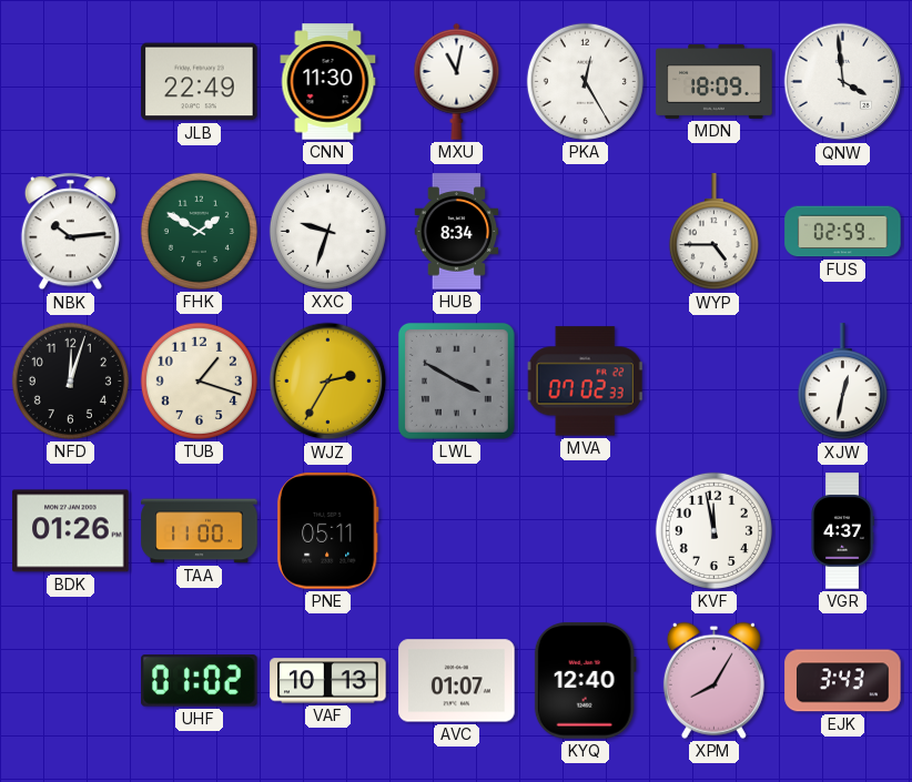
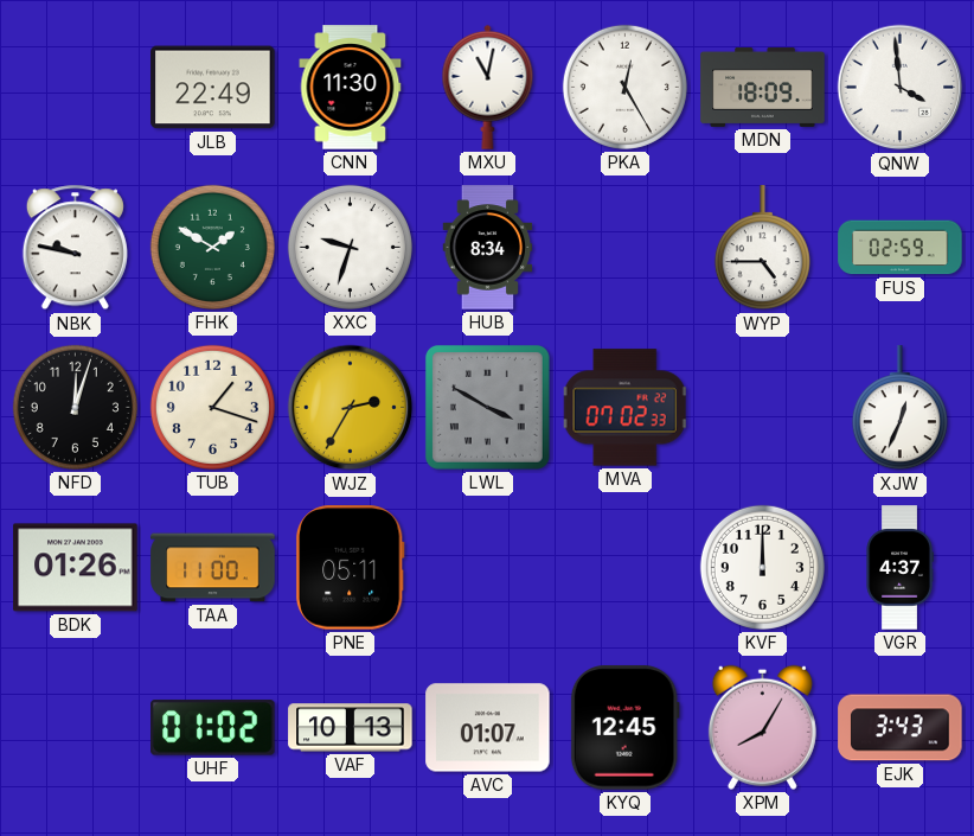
NBK: 10:14 -> 9:47
XJW: 12:32 -> 12:34
KVF: 11:58 -> 12:00
KYQ: 12:40 -> 12:45
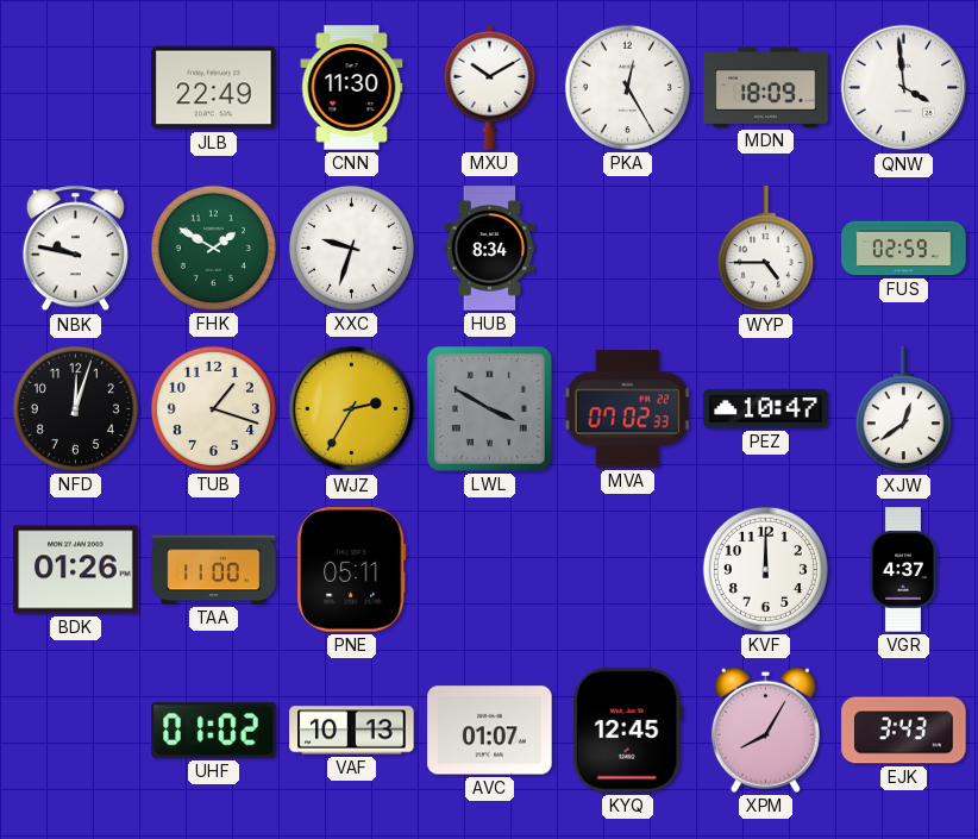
MXU: 11:02 -> 10:10
PEZ: none -> 10:47
XJW: 12:34 -> 12:39
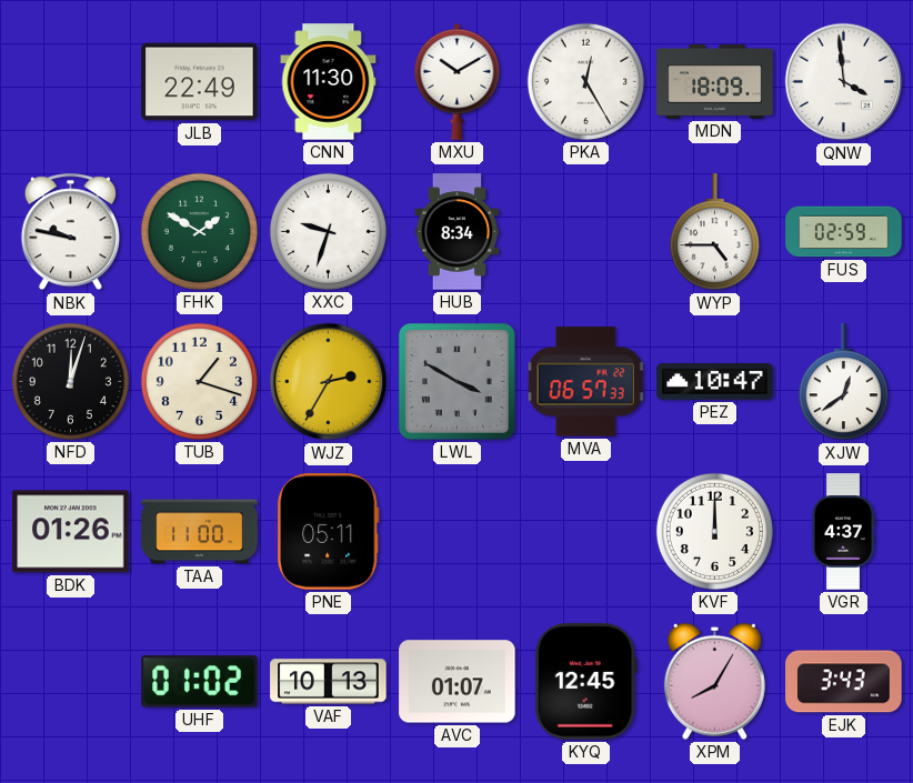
MVA: 07:02 -> 06:57
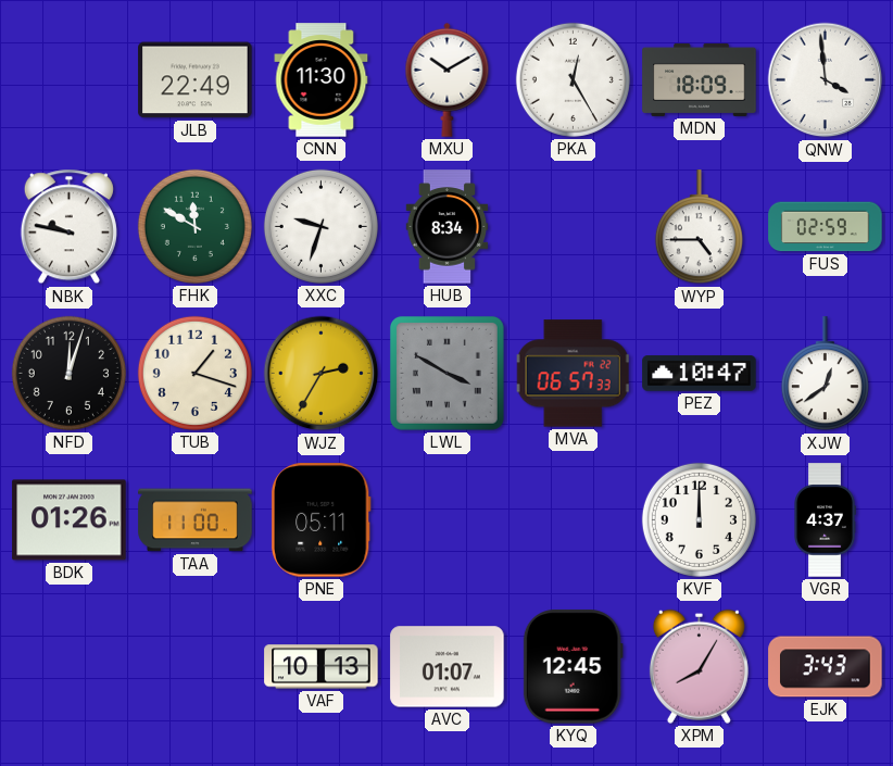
FHK: 1:50 -> 11:50
UHF: 01:02 -> none
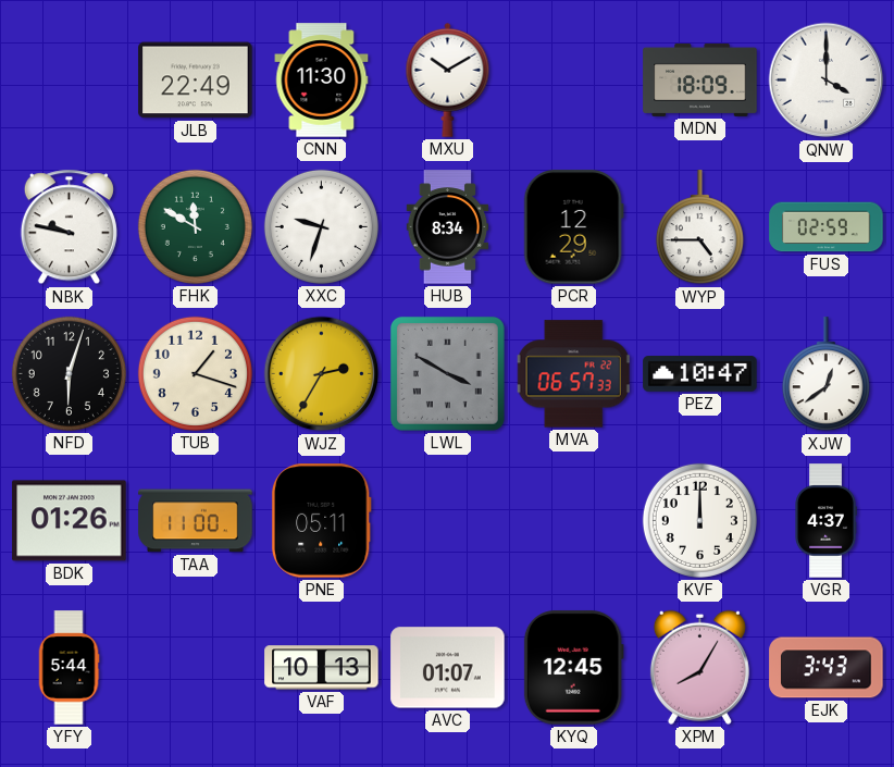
PKA: 12:25 -> none
QNW: 3:59 -> 4:00
PCR: none -> 12:29
NFD: 12:03 -> 6:03
YFY: none -> 5:44
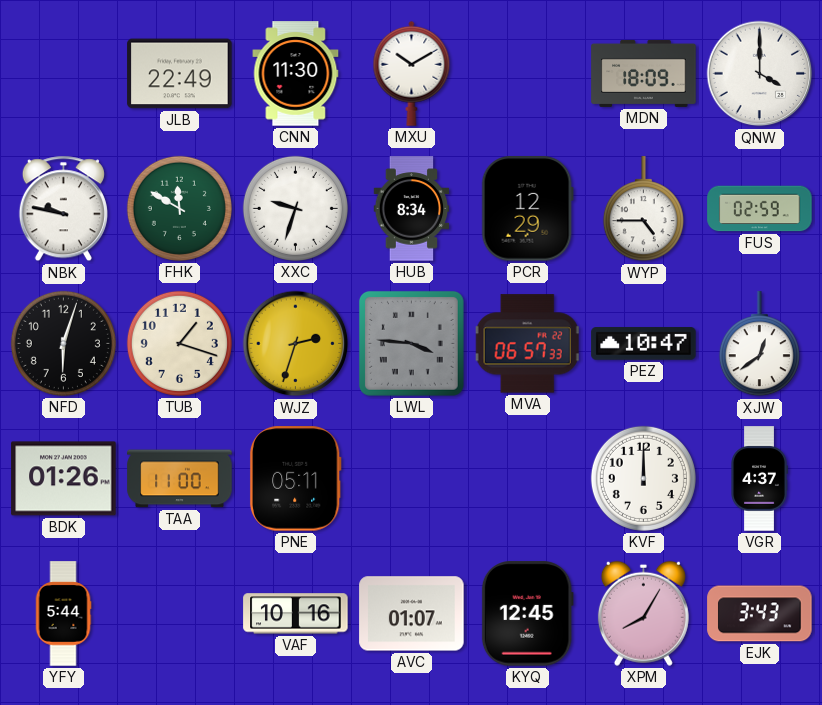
WJZ: 2:35 -> 2:33
LWL: 3:50 -> 3:46
VAF: 10:13 -> 10:16
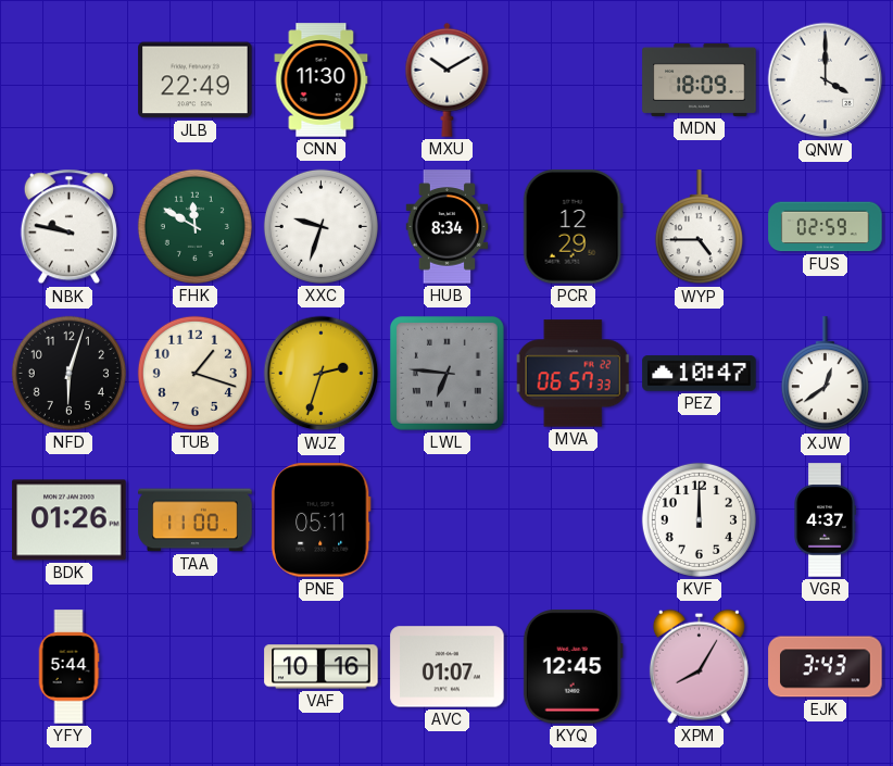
LWL: 3:46 -> 6:46
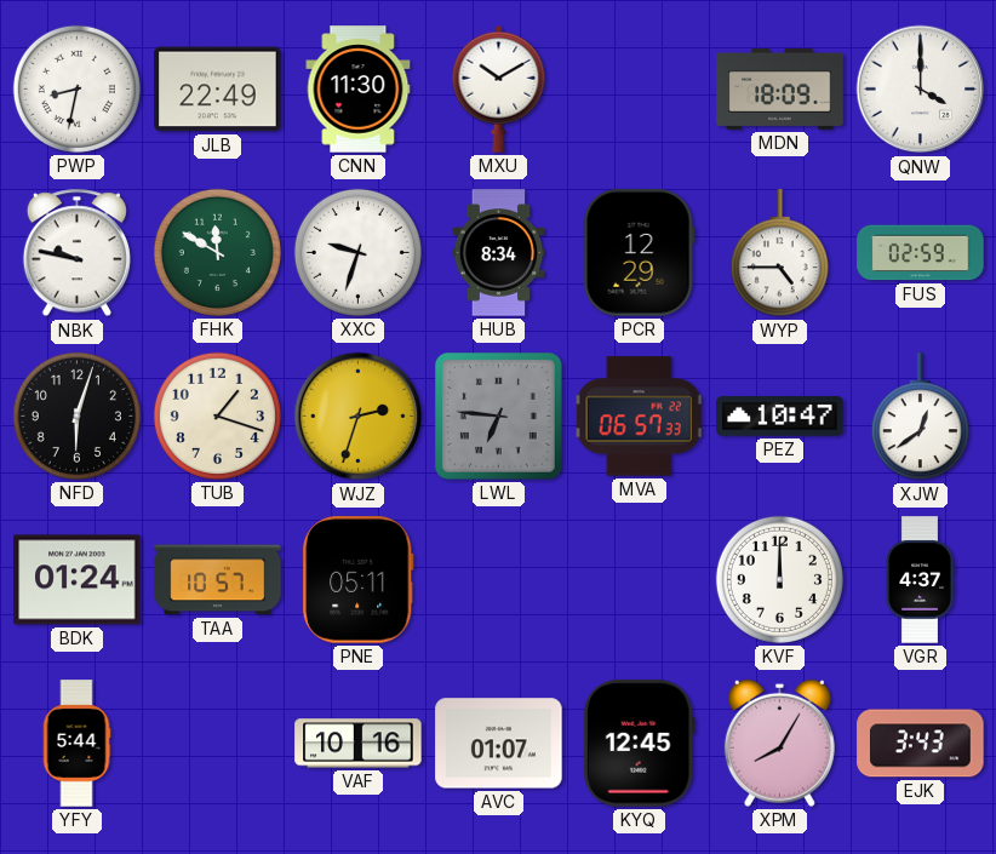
PWP: none -> 8:32
BDK: 01:26 -> 01:24
TAA: 11:00 -> 10:57
